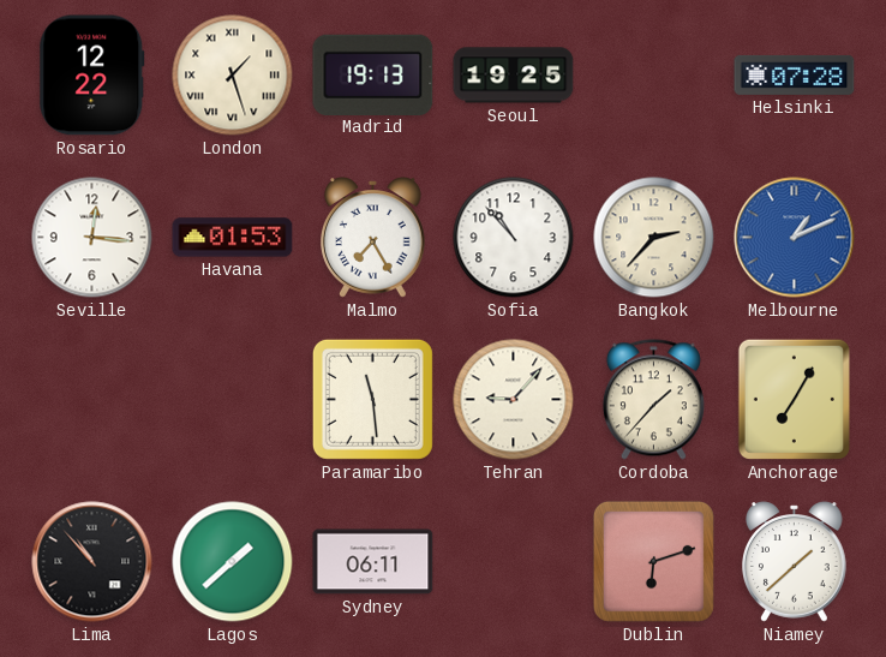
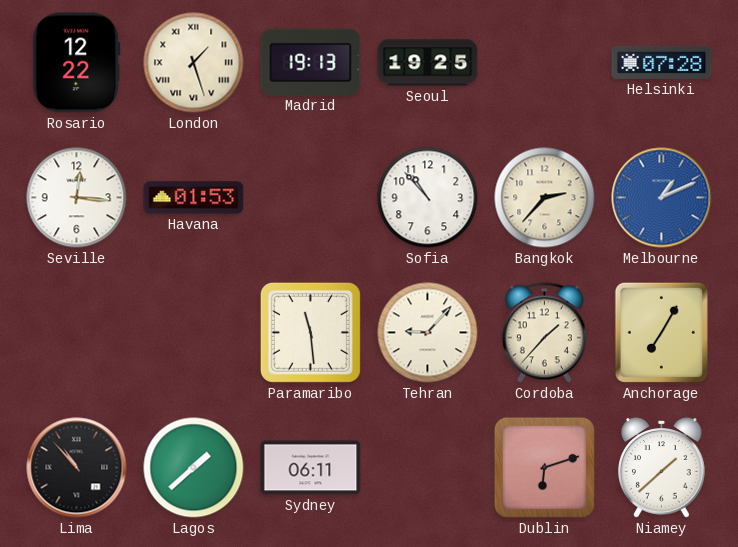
Malmo: 7:25 -> none
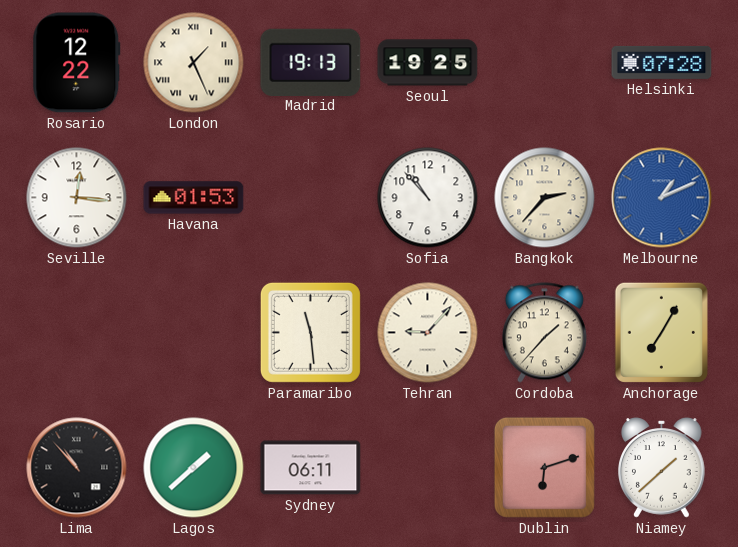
London: 1:27 -> 1:26
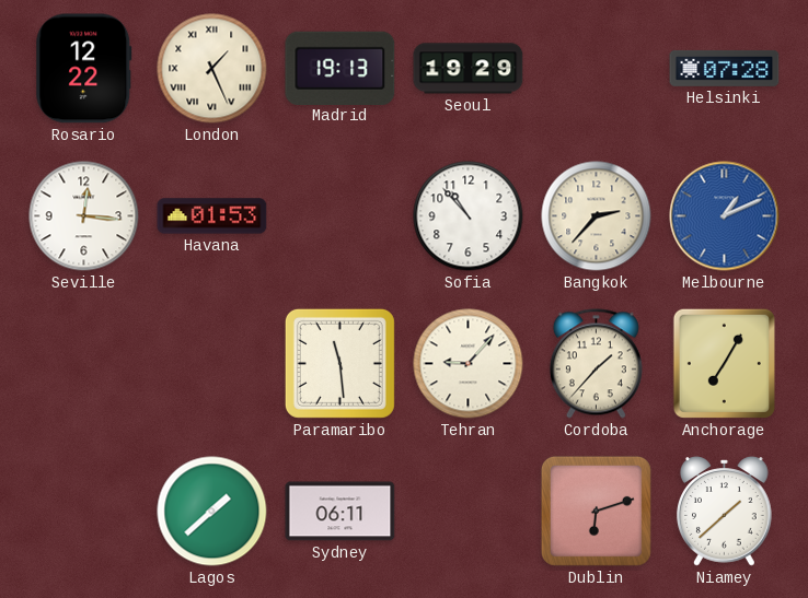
Seoul: 19:25 -> 19:29
Lima: 10:53 -> none
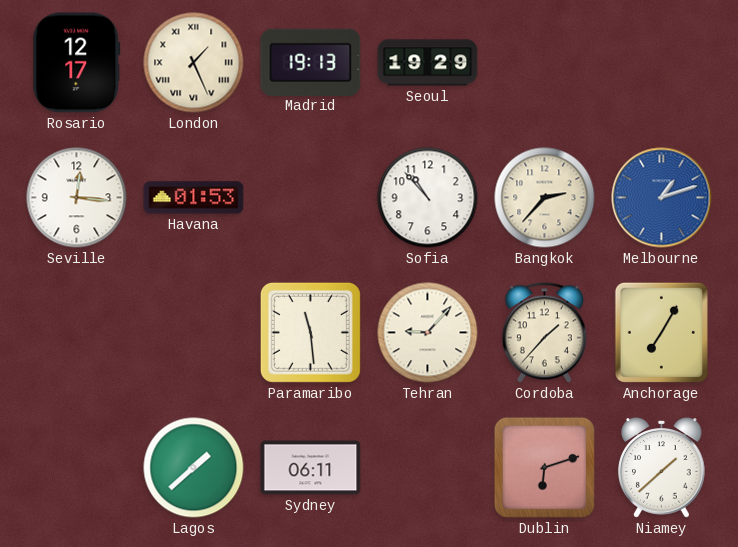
Rosario: 12:22 -> 12:17
Helsinki: 07:28 -> none
Melbourne: 1:11 -> 1:12
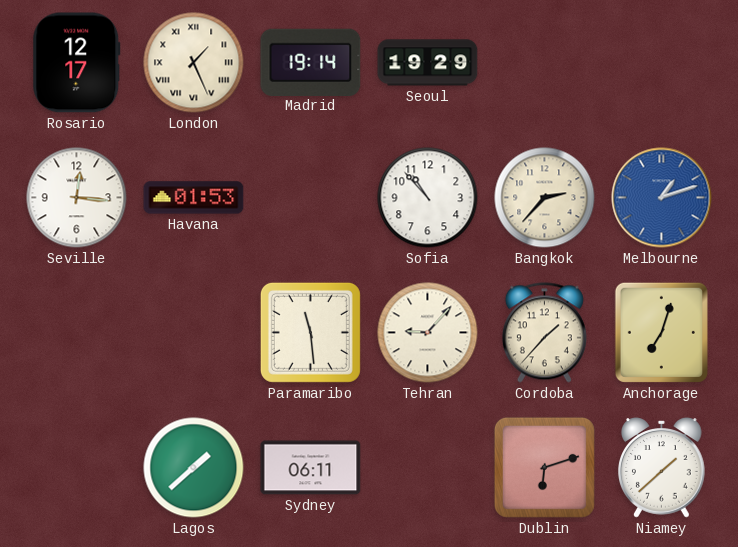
Madrid: 19:13 -> 19:14
Anchorage: 7:05 -> 7:03
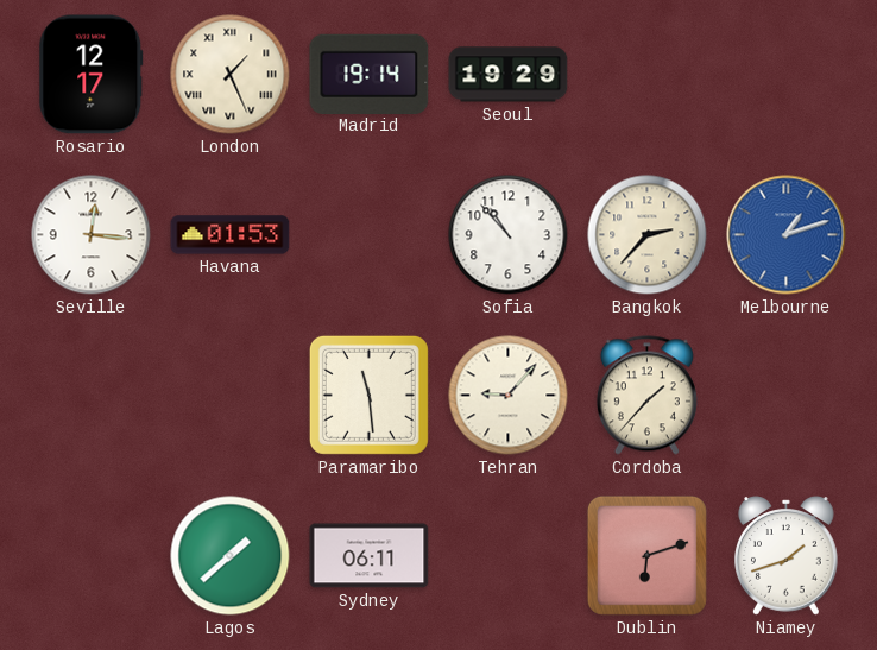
Anchorage: 7:03 -> none
Niamey: 1:38 -> 1:42
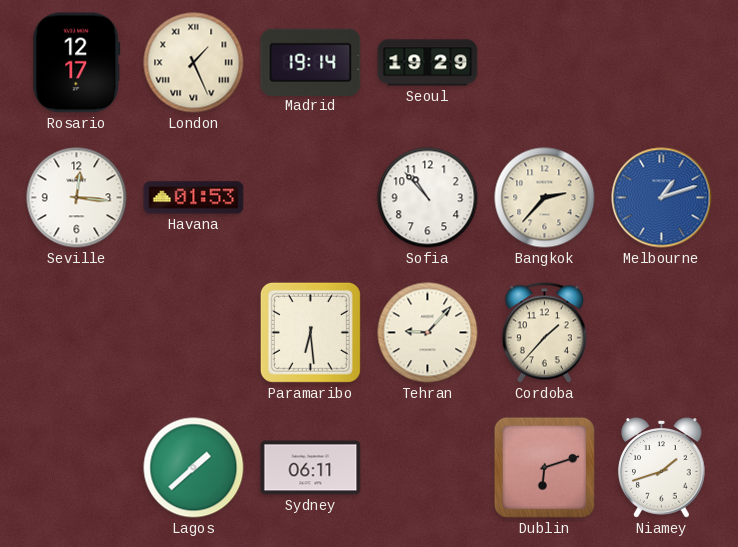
Paramaribo: 11:29 -> 6:29
